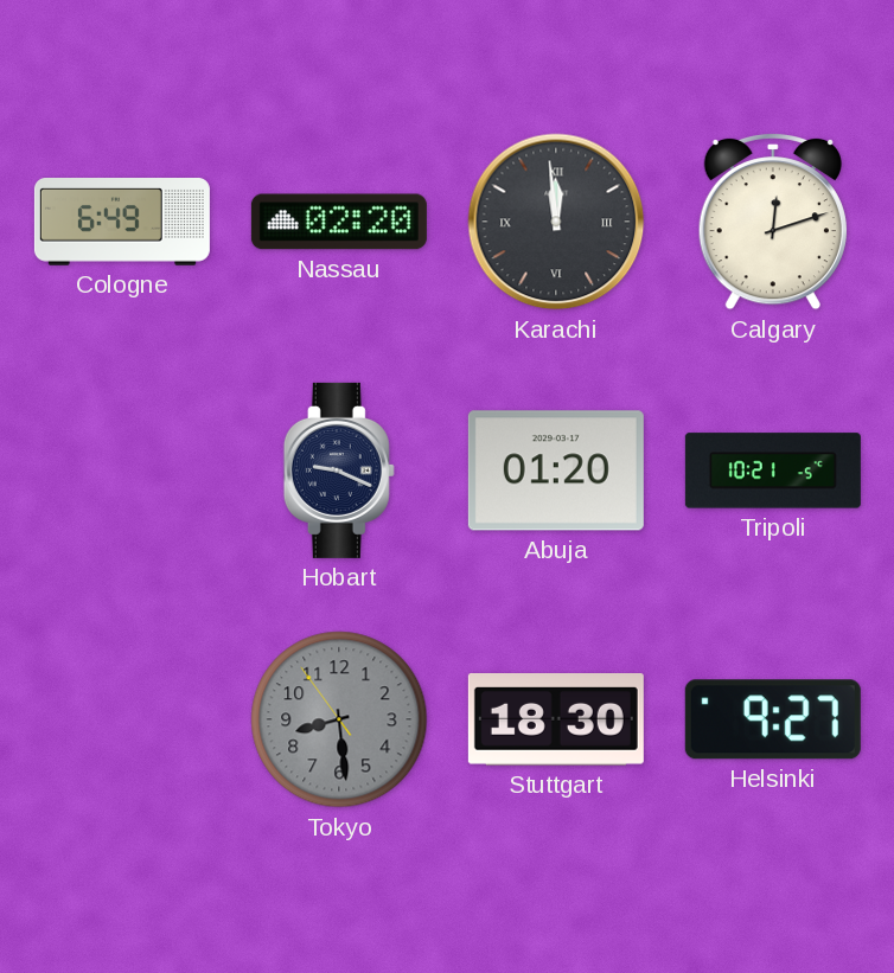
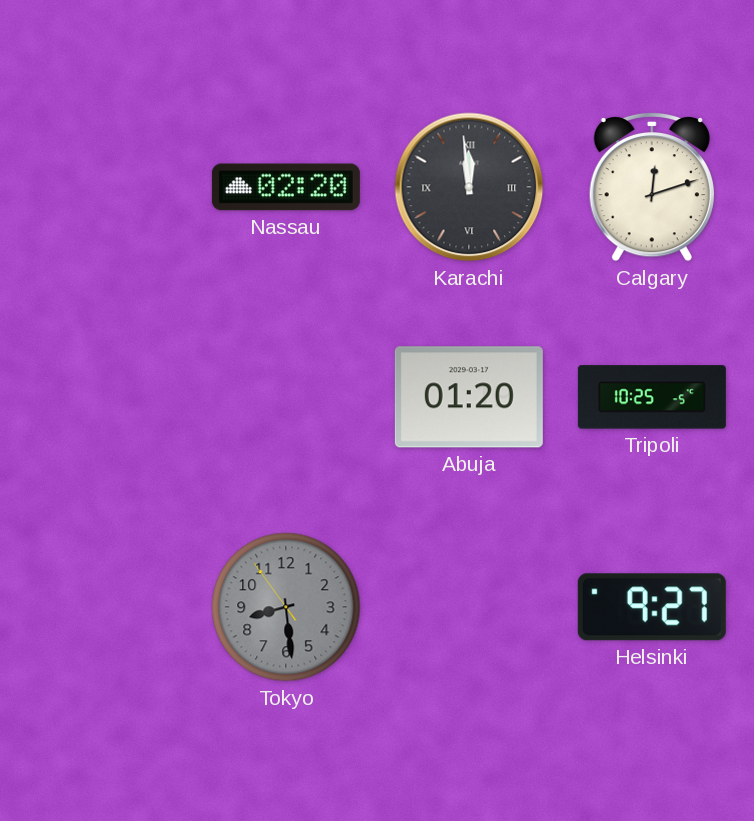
Cologne: 6:49 -> none
Hobart: 9:19 -> none
Tripoli: 10:21 -> 10:25
Stuttgart: 18:30 -> none
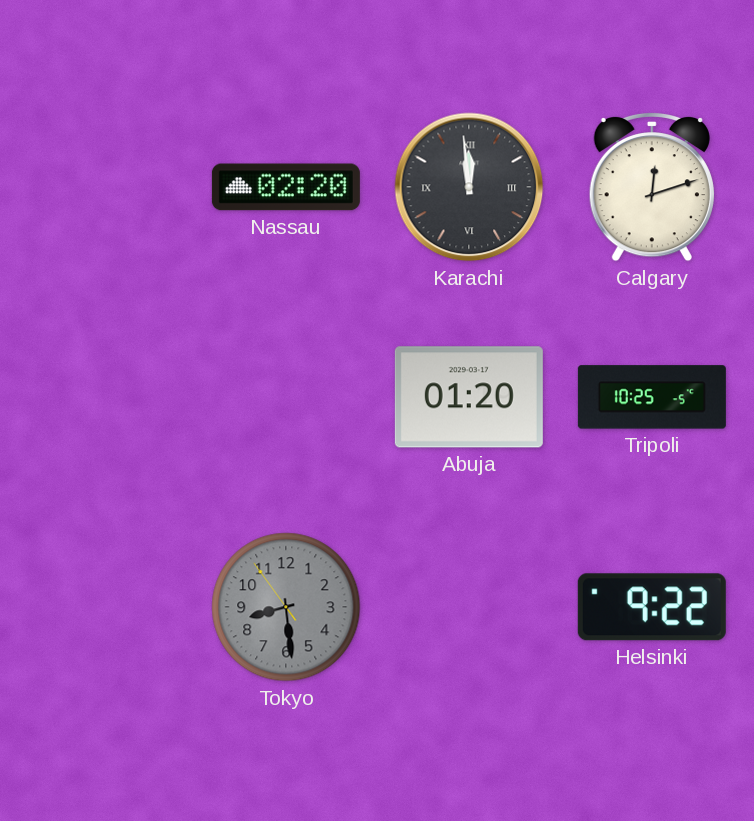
Helsinki: 9:27 -> 9:22
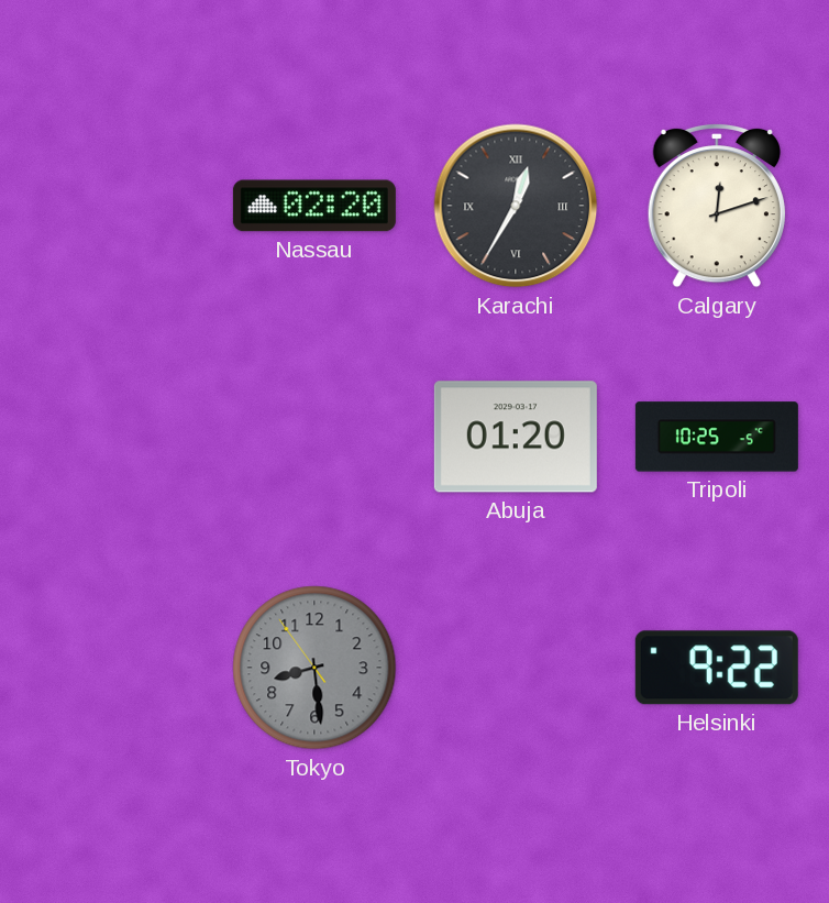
Karachi: 11:59 -> 12:35
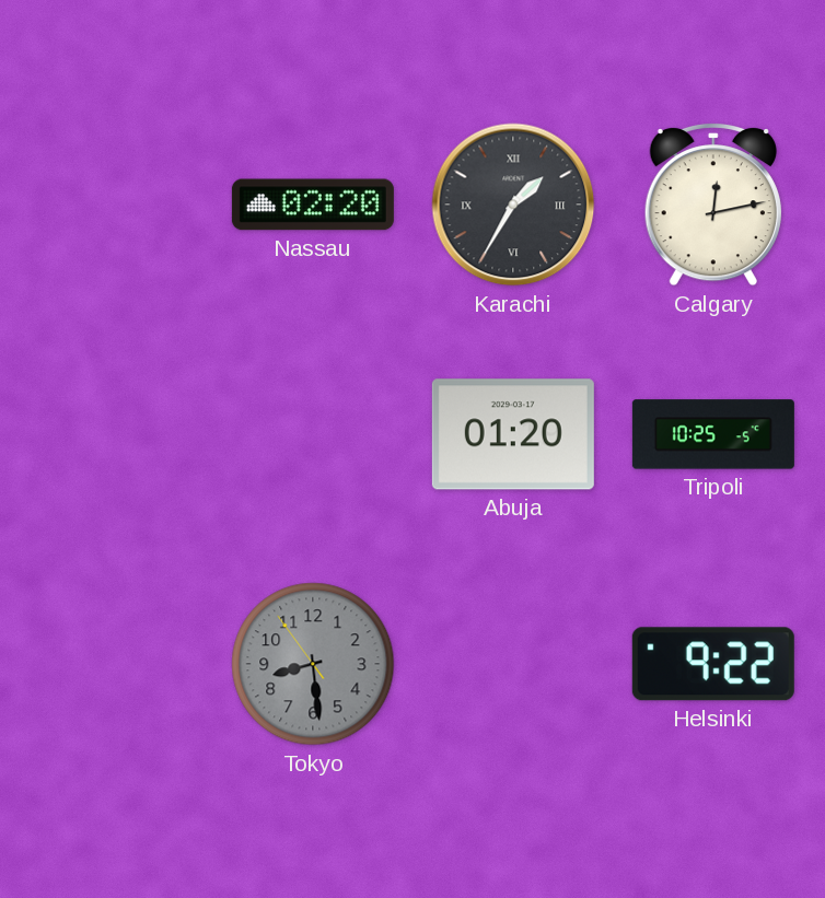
Karachi: 12:35 -> 1:35
Calgary: 12:12 -> 12:13
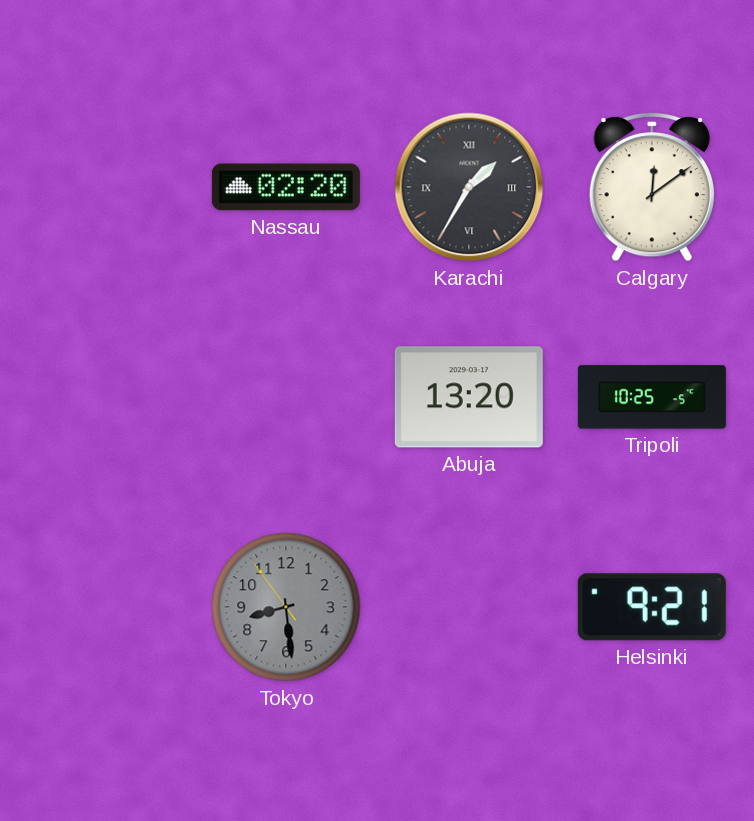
Calgary: 12:13 -> 12:09
Abuja: 01:20 -> 13:20
Helsinki: 9:22 -> 9:21
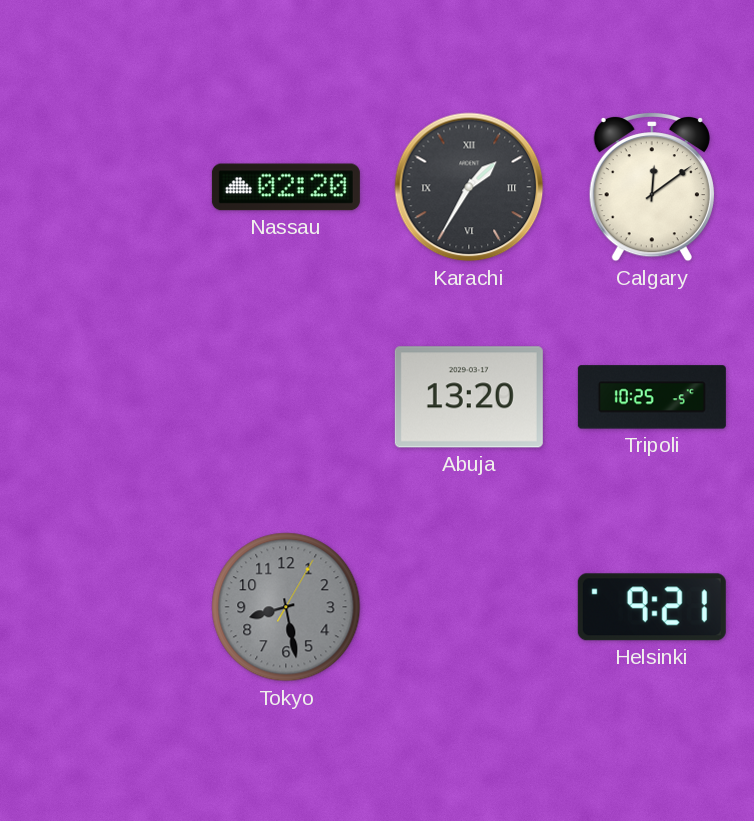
Tokyo: 8:28:54 -> 8:28:05
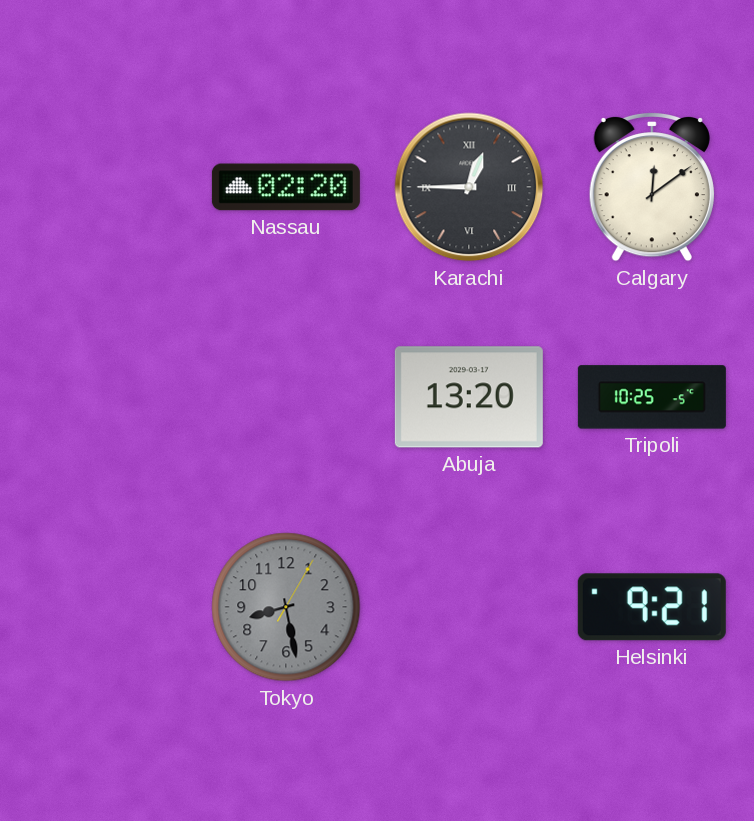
Karachi: 1:35 -> 12:45
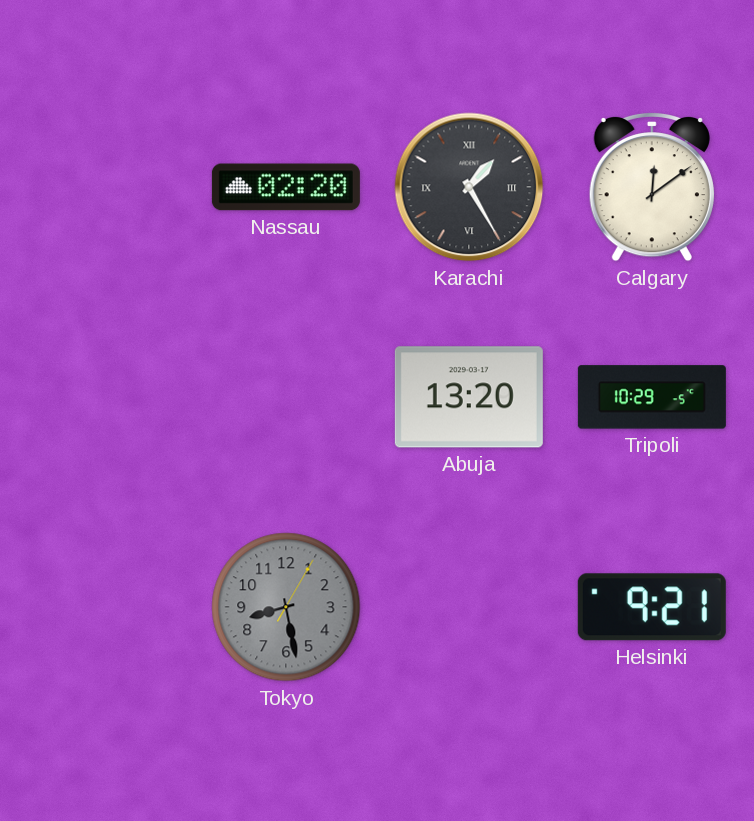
Karachi: 12:45 -> 1:25
Tripoli: 10:25 -> 10:29
